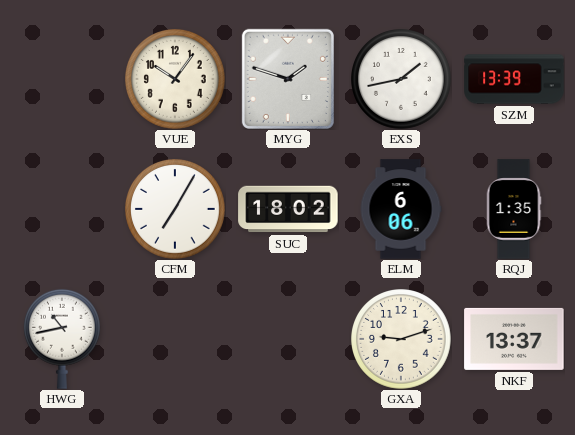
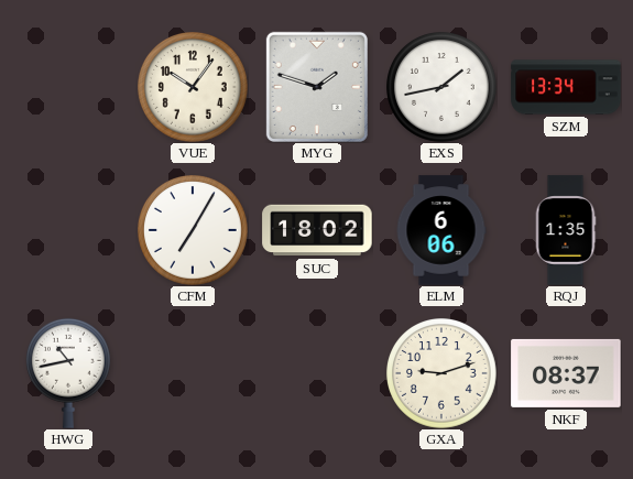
SZM: 13:39 -> 13:34
NKF: 13:37 -> 08:37
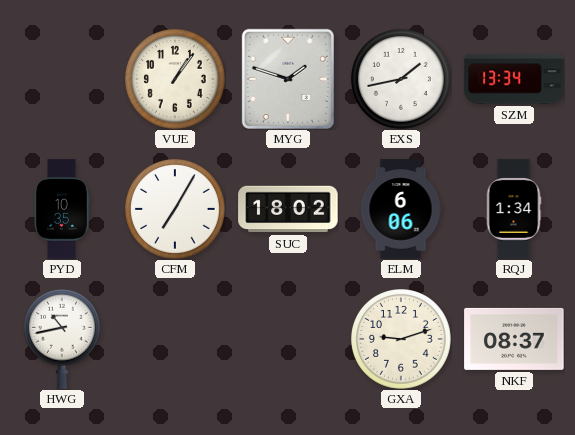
VUE: 10:06 -> 1:06
PYD: none -> 10:35
RQJ: 1:35 -> 1:34
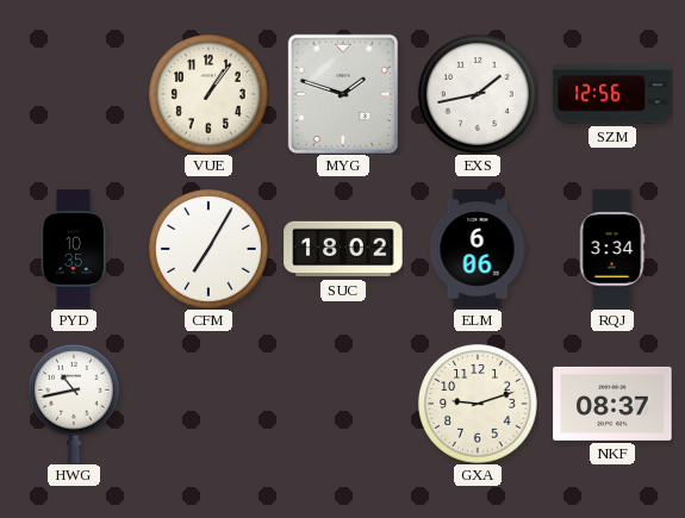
SZM: 13:34 -> 12:56
RQJ: 1:34 -> 3:34
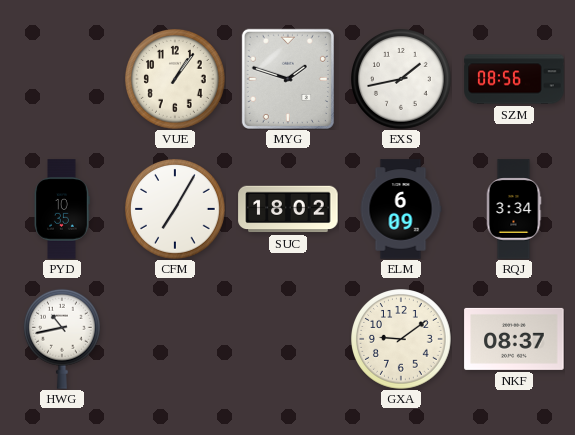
SZM: 12:56 -> 08:56
ELM: 6:06 -> 6:09
GXA: 9:12 -> 9:09
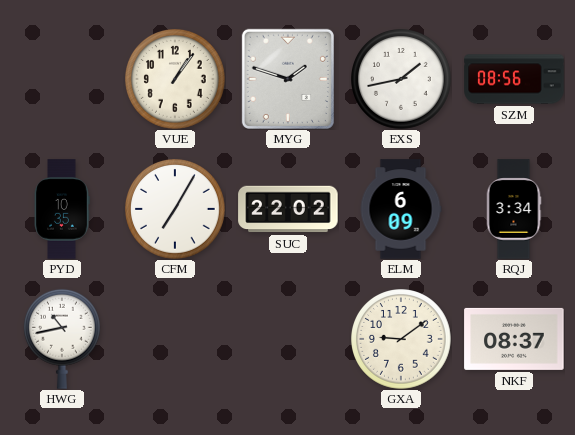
SUC: 18:02 -> 22:02
